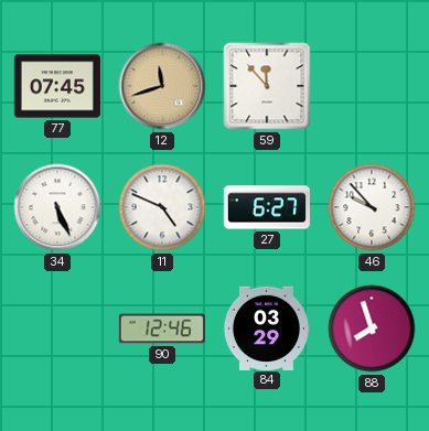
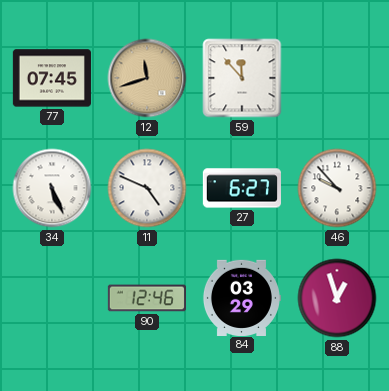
88: 7:57 -> 12:57
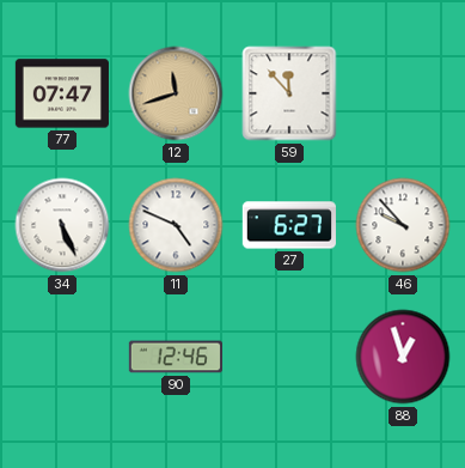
77: 07:45 -> 07:47
84: 03:29 -> none
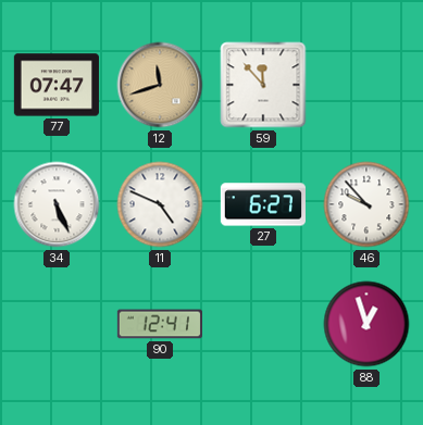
90: 12:46 -> 12:41
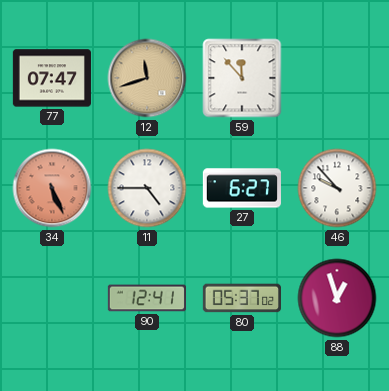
34 dial: white -> salmon
11: 4:49 -> 4:45
80: none -> 05:37
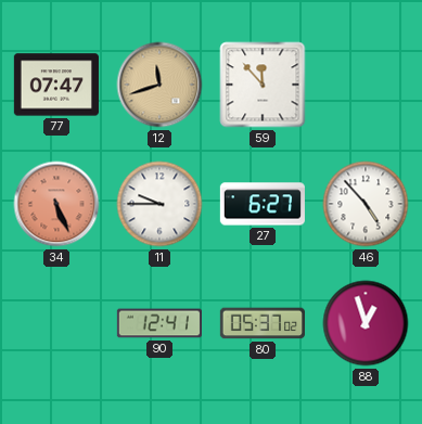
11: 4:45 -> 9:45
46: 9:53 -> 4:53
